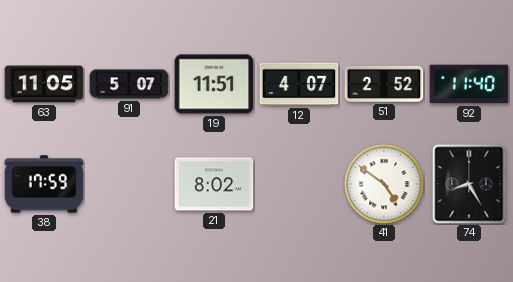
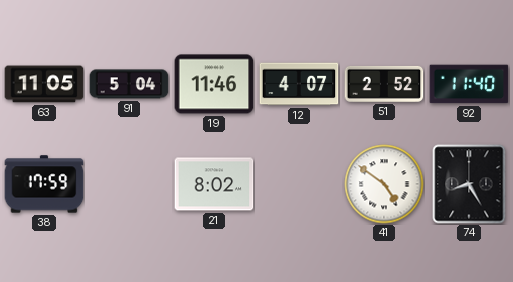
91: 5:07 -> 5:04
19: 11:51 -> 11:46
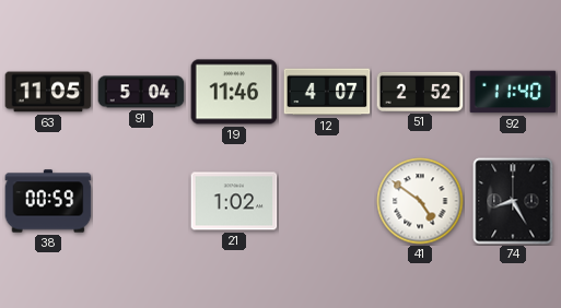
38: 17:59 -> 00:59
21: 8:02 -> 1:02
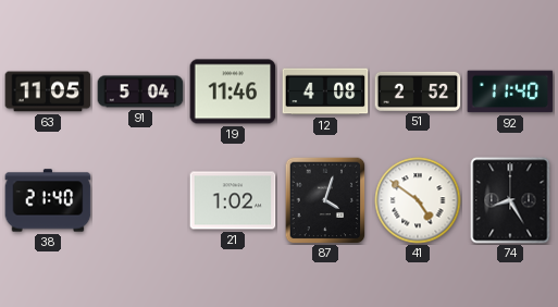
12: 4:07 -> 4:08
38: 00:59 -> 21:40
87: none -> 4:03
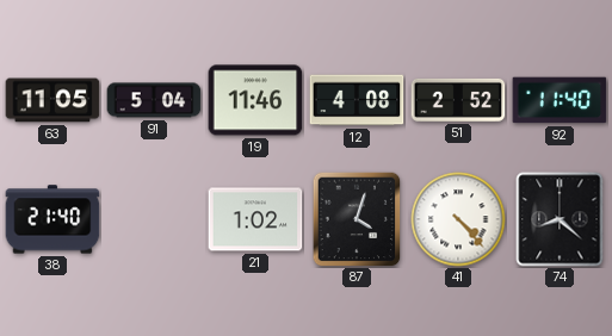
41: 4:51 -> 4:23
74: 8:25 -> 8:22
